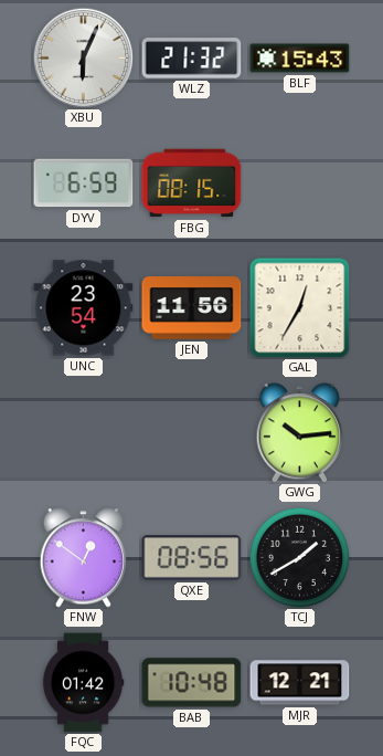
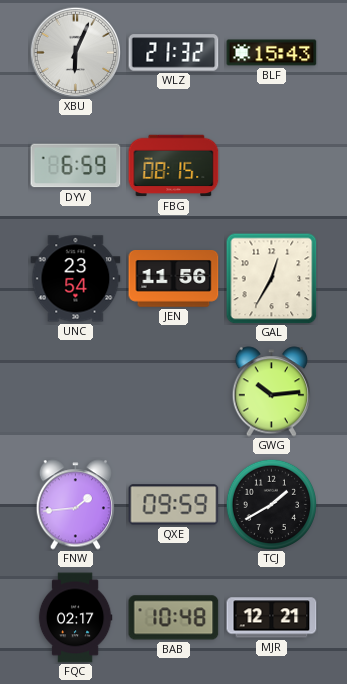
FNW: 12:51 -> 1:44
QXE: 08:56 -> 09:59
FQC: 01:42 -> 02:17
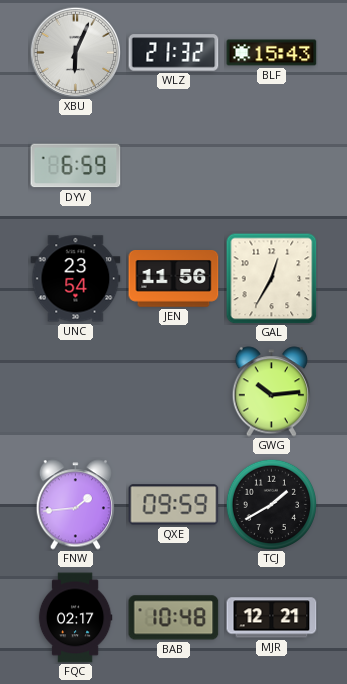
FBG: 08:15 -> none
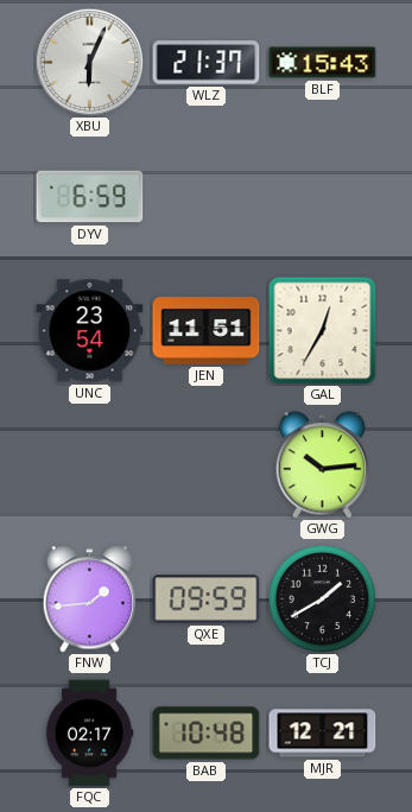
WLZ: 21:32 -> 21:37
JEN: 11:56 -> 11:51
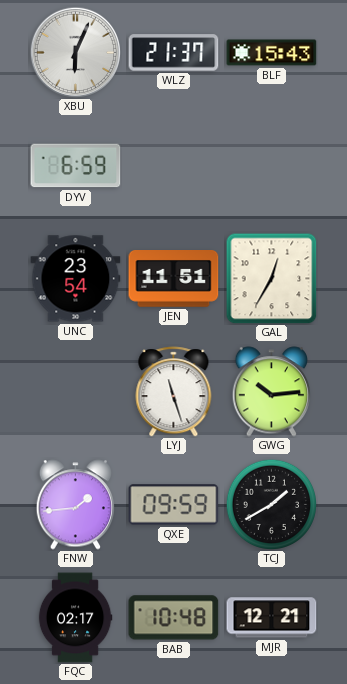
LYJ: none -> 11:27
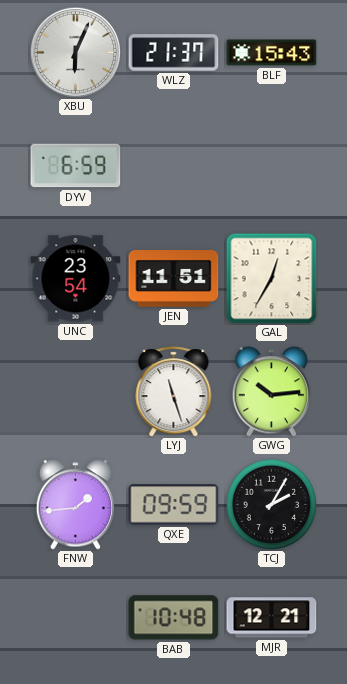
TCJ: 1:40 -> 2:05
FQC: 02:17 -> none
